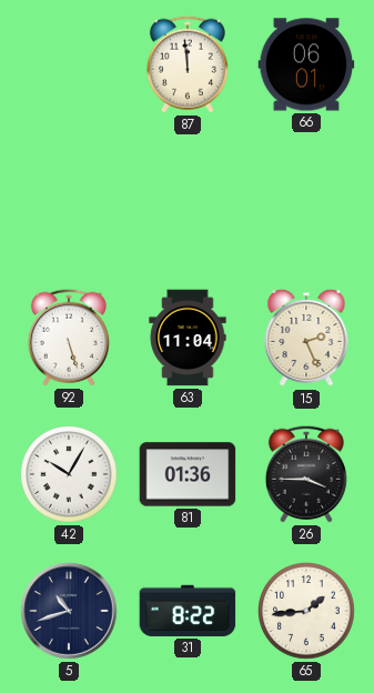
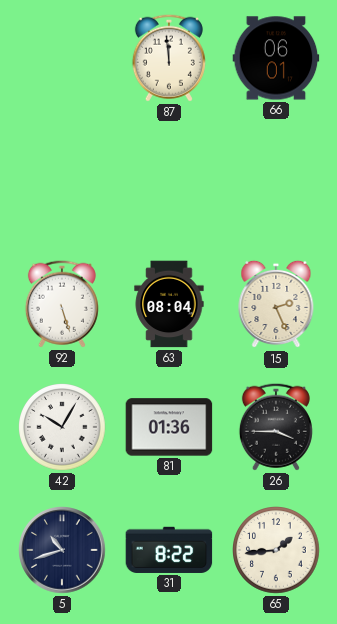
63: 11:04 -> 08:04
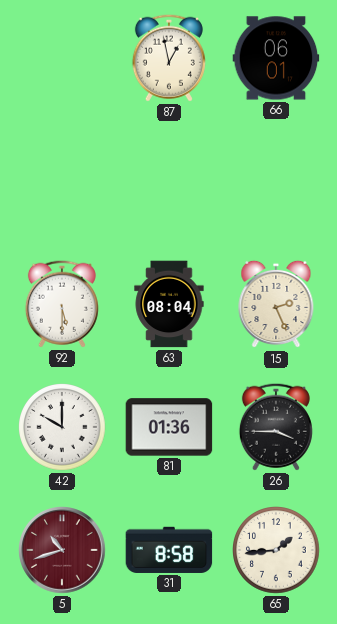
87: 11:59 -> 12:58
92: 5:27 -> 5:30
42: 10:05 -> 10:00
5 dial: navy -> burgundy
31: 8:22 -> 8:58
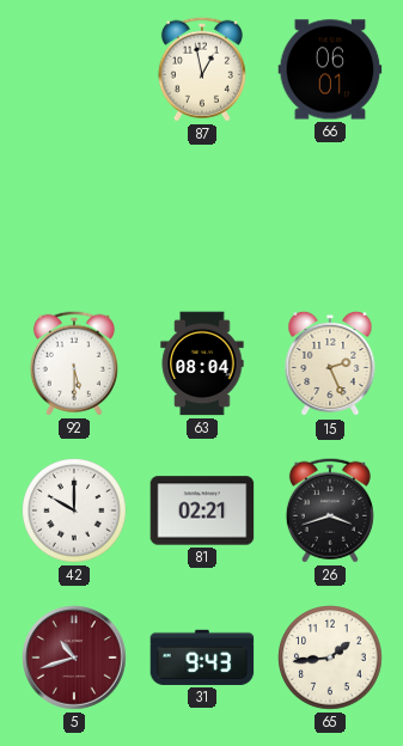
81: 01:36 -> 02:21
26: 3:45 -> 3:42
31: 8:58 -> 9:43
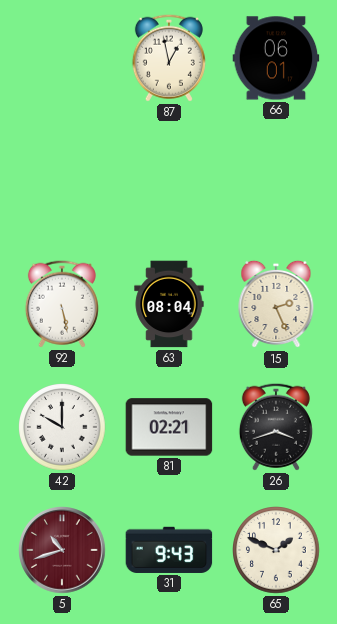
92: 5:30 -> 5:28
65: 1:44 -> 1:49
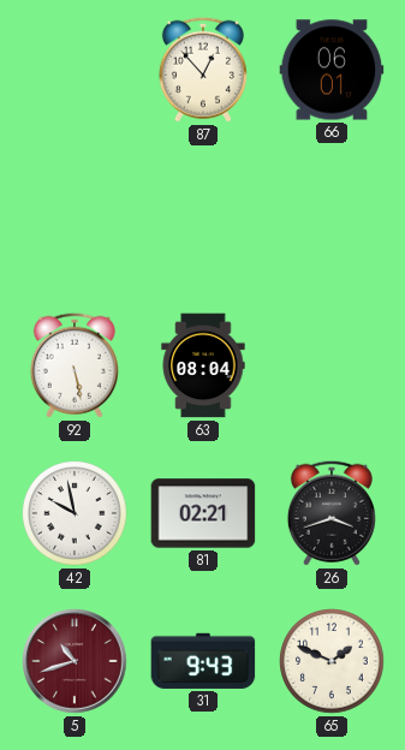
87: 12:58 -> 12:53
15: 2:26 -> none
42: 10:00 -> 9:58
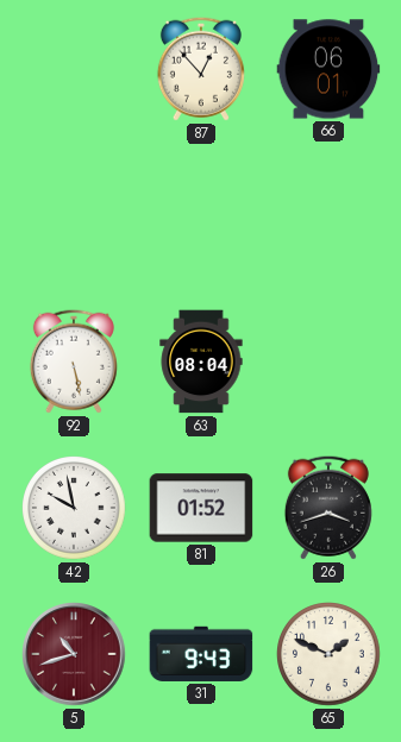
81: 02:21 -> 01:52
